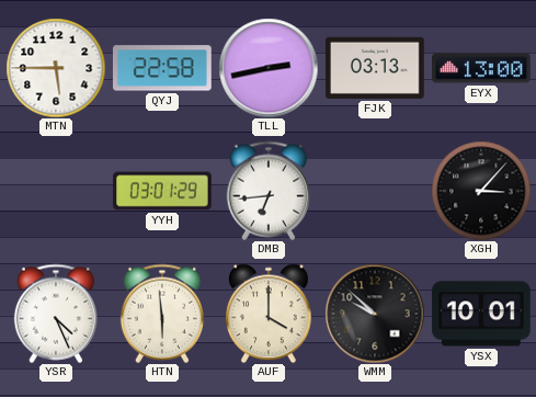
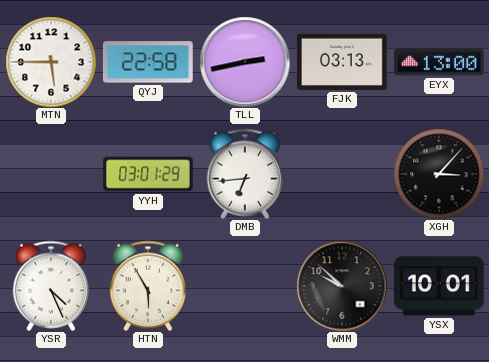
HTN: 5:59 -> 5:55
AUF: 4:00 -> none
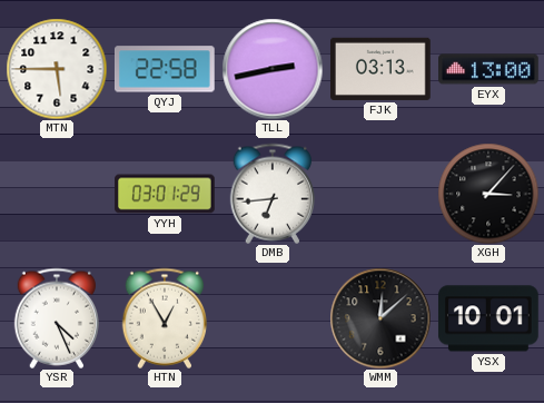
HTN: 5:55 -> 12:55
WMM: 9:52 -> 12:08
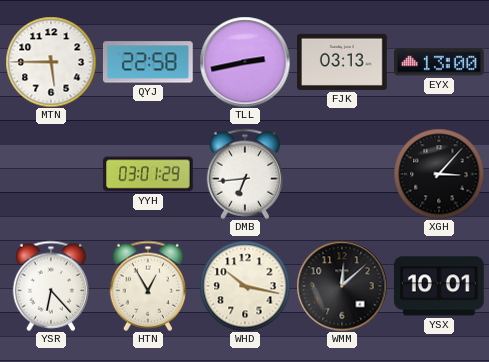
YSR: 4:26 -> 6:23
WHD: none -> 10:17
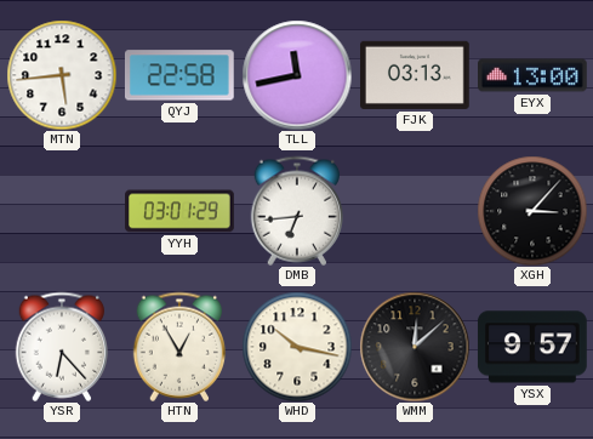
MTN: 5:45 -> 5:44
TLL: 2:43 -> 11:43
YSX: 10:01 -> 9:57
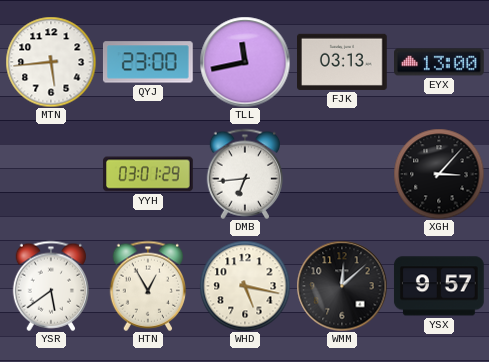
QYJ: 22:58 -> 23:00
YSR: 6:23 -> 5:39
WHD: 10:17 -> 5:17
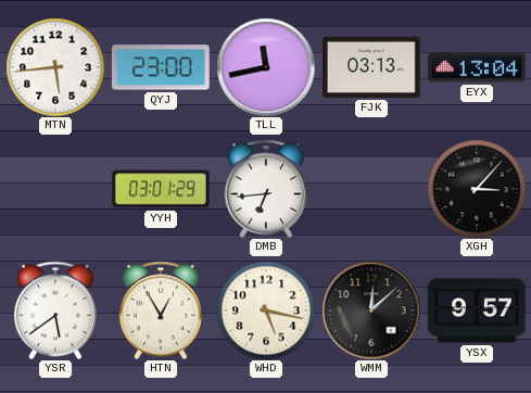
EYX: 13:00 -> 13:04
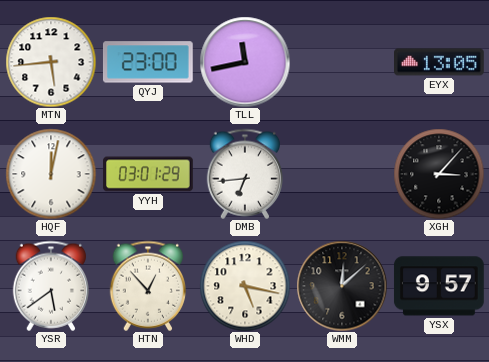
FJK: 03:13 -> none
EYX: 13:04 -> 13:05
HQF: none -> 12:02
HTN: 12:55 -> 12:53
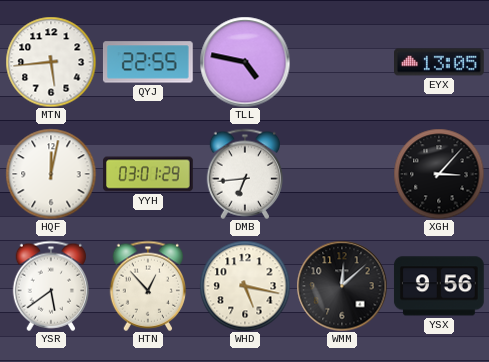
QYJ: 23:00 -> 22:55
TLL: 11:43 -> 4:47
YSX: 9:57 -> 9:56
